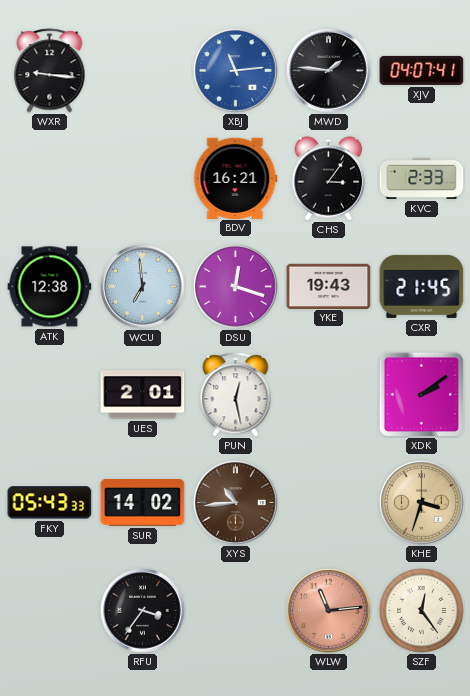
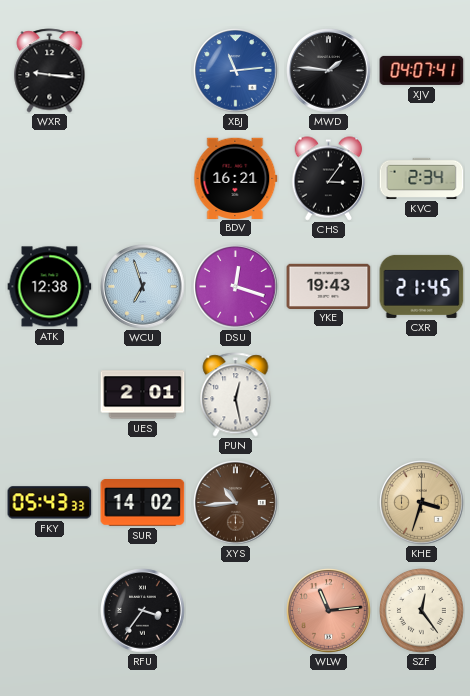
KVC: 2:33 -> 2:34
WCU: 6:59 -> 6:57
XDK: 2:09 -> none
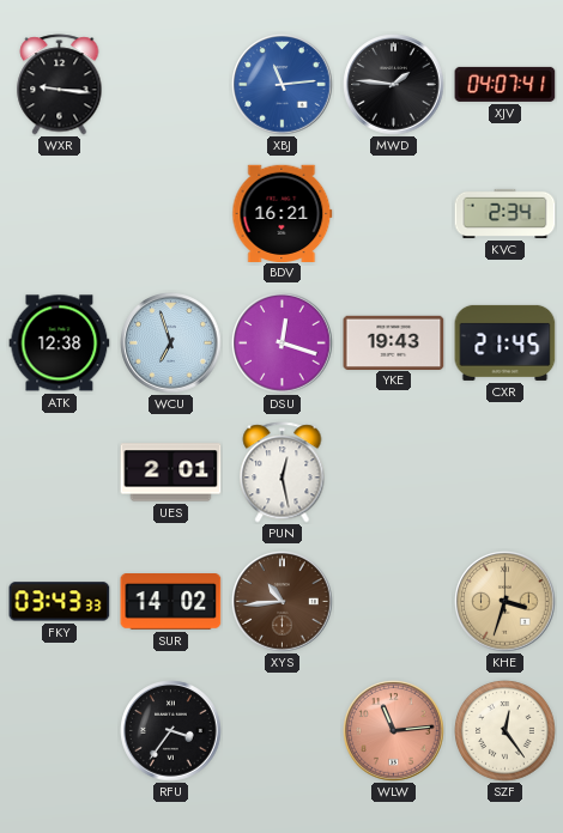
CHS: 3:06 -> none
FKY: 05:43 -> 03:43
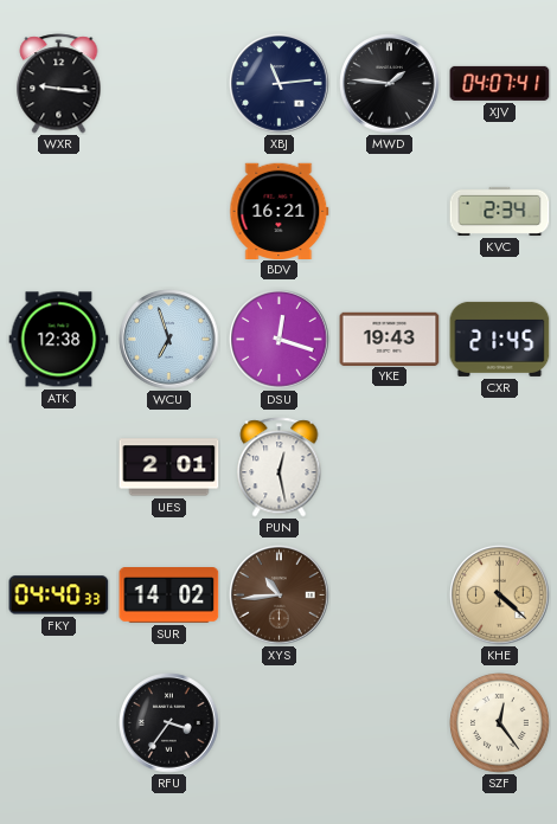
XBJ dial: blue -> navy
FKY: 03:43 -> 04:40
KHE: 3:33 -> 4:22
WLW: 11:14 -> none
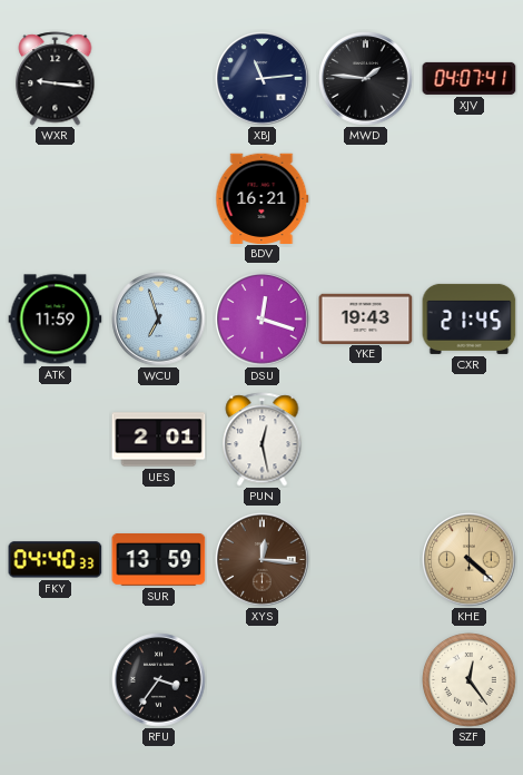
KVC: 2:34 -> none
ATK: 12:38 -> 11:59
SUR: 14:02 -> 13:59
XYS: 10:44 -> 12:16
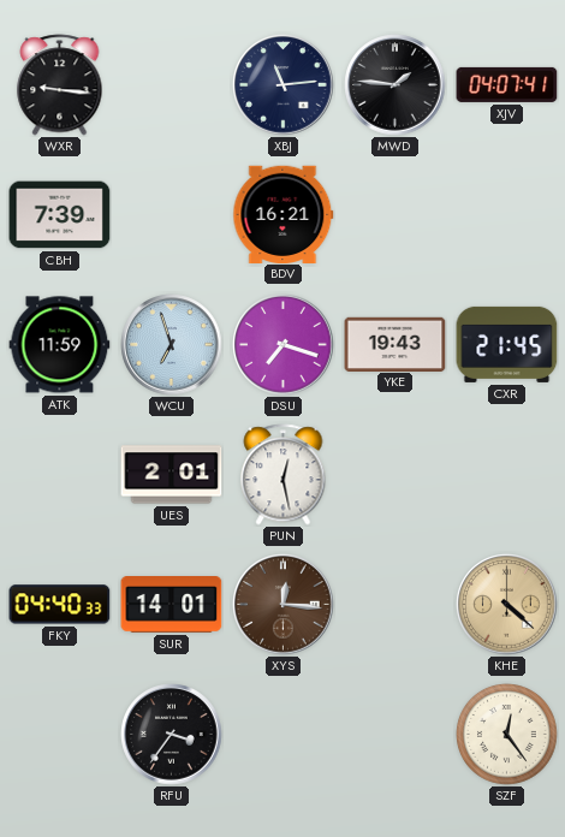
CBH: none -> 7:39
DSU: 12:18 -> 7:18
SUR: 13:59 -> 14:01
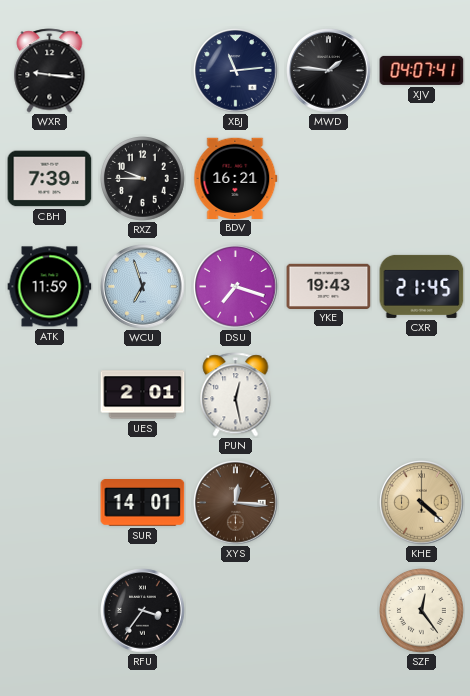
RXZ: none -> 9:45
FKY: 04:40 -> none
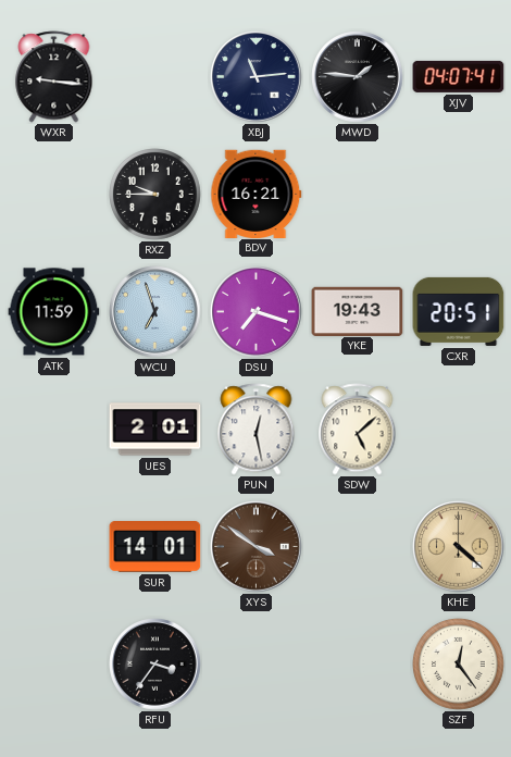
CBH: 7:39 -> none
CXR: 21:45 -> 20:51
SDW: none -> 5:08
XYS: 12:16 -> 3:51
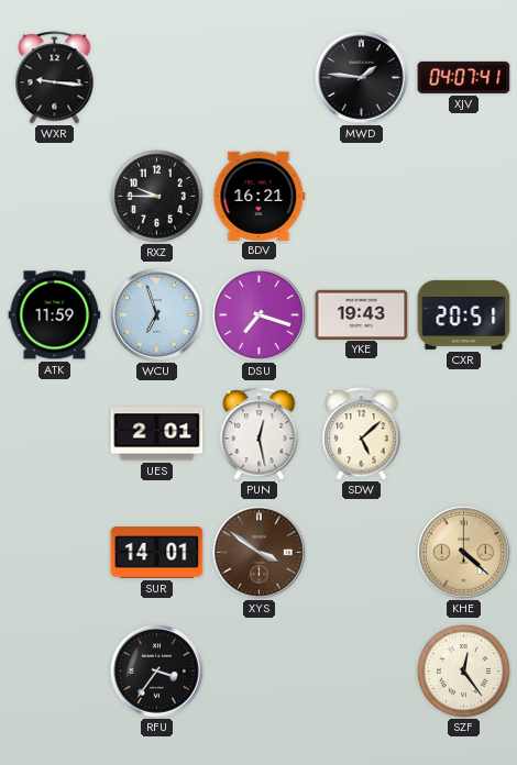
XBJ: 11:14 -> none
